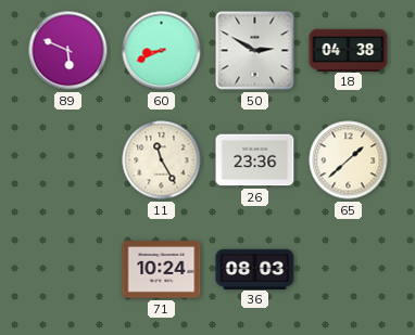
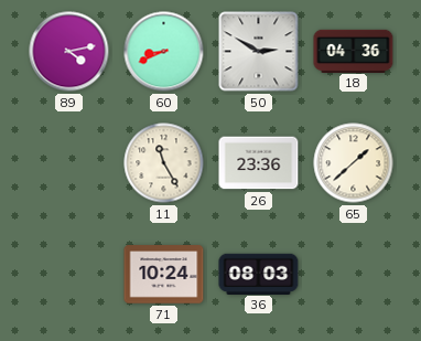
89: 5:49 -> 4:13
18: 04:38 -> 04:36
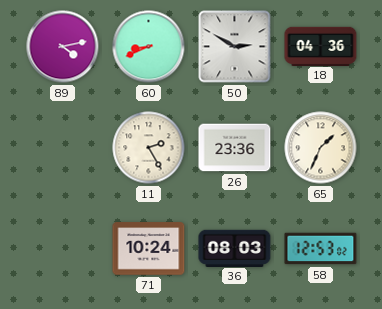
11: 11:25 -> 2:25
65: 1:38 -> 1:34
58: none -> 12:53
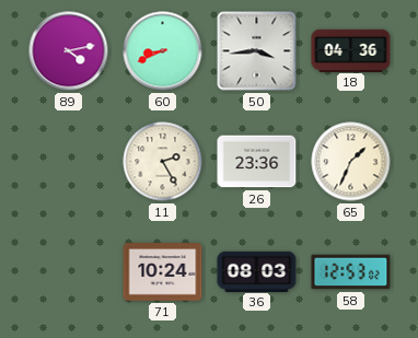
50: 2:50 -> 3:44
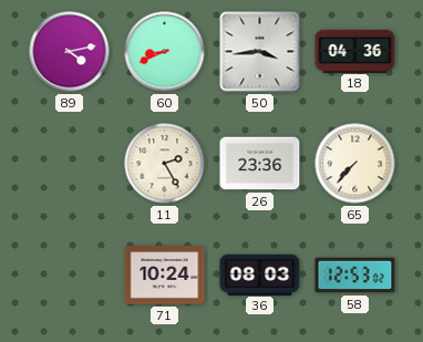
65: 1:34 -> 7:37
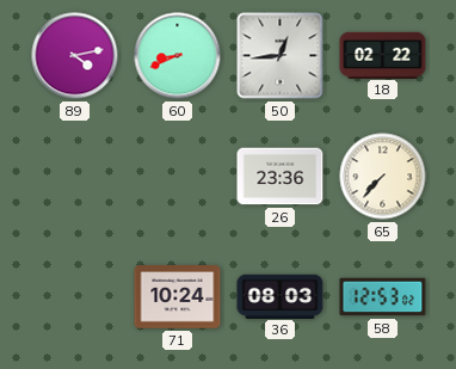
50: 3:44 -> 12:44
18: 04:36 -> 02:22
11: 2:25 -> none
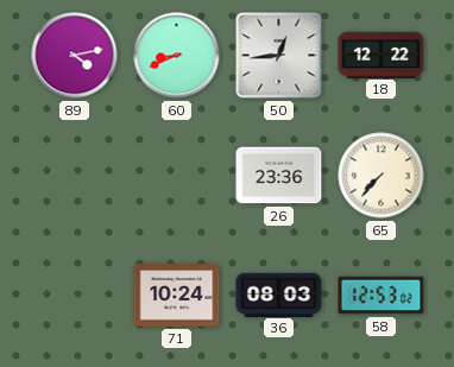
18: 02:22 -> 12:22
